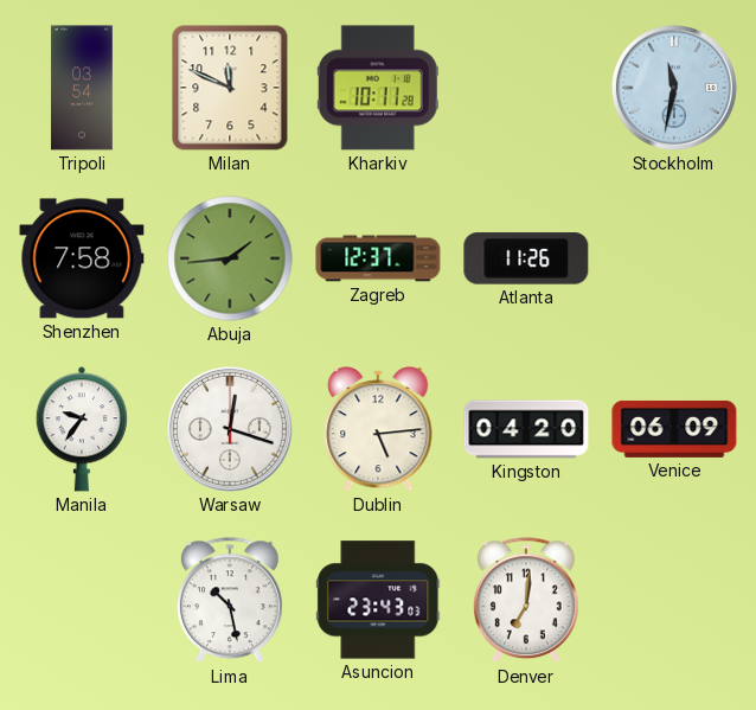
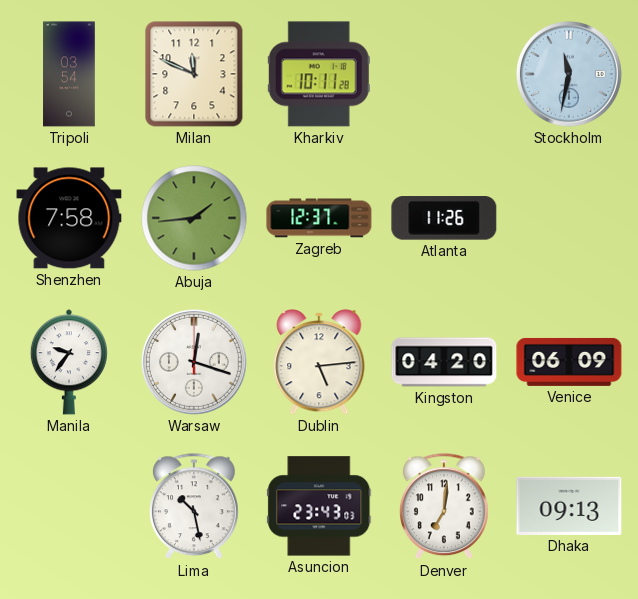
Dhaka: none -> 09:13
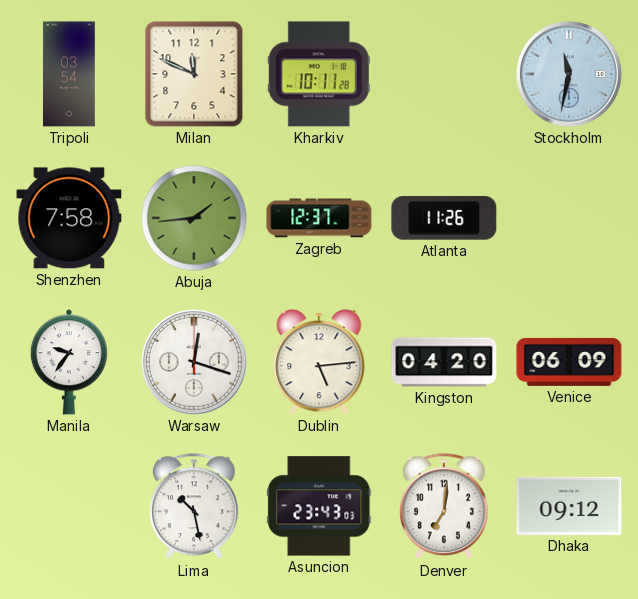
Dhaka: 09:13 -> 09:12
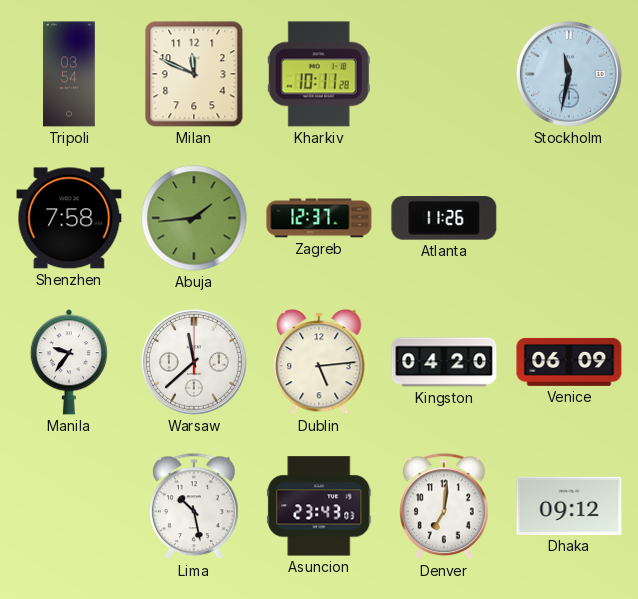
Warsaw: 12:18 -> 11:38
